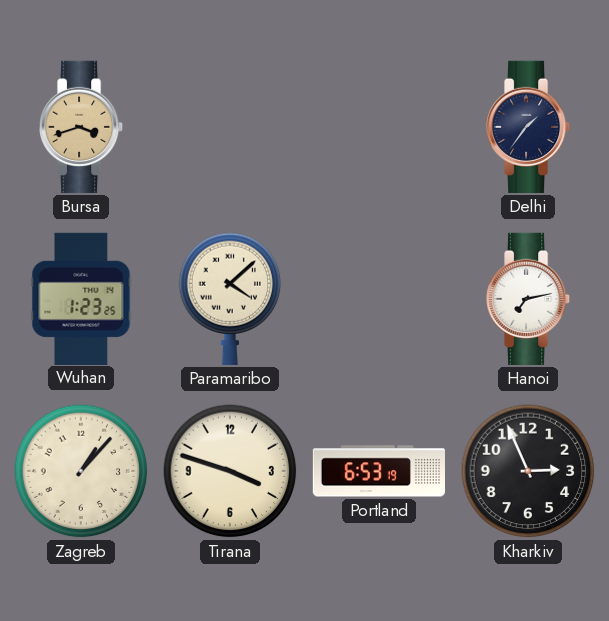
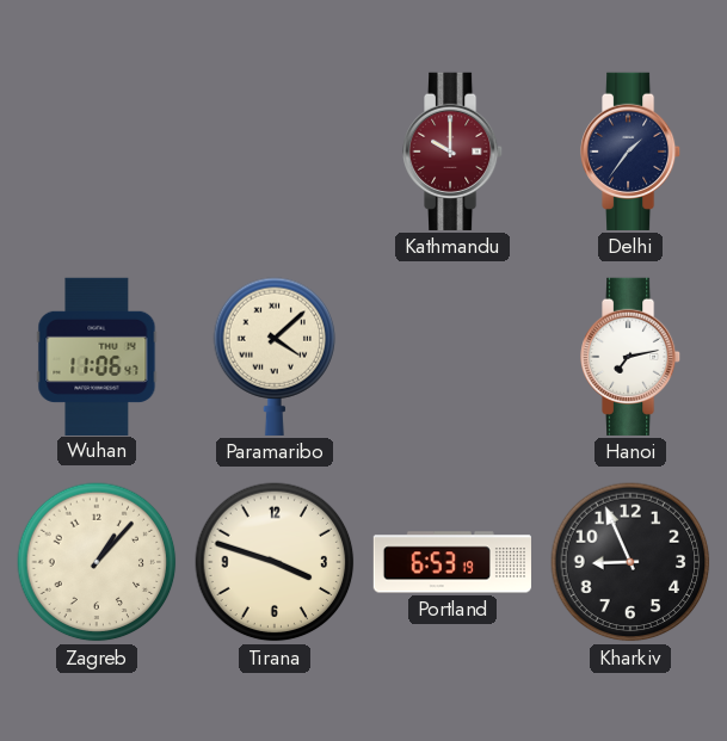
Bursa: 3:42 -> none
Kathmandu: none -> 10:00
Wuhan: 1:23 -> 11:06
Kharkiv: 2:56 -> 8:56
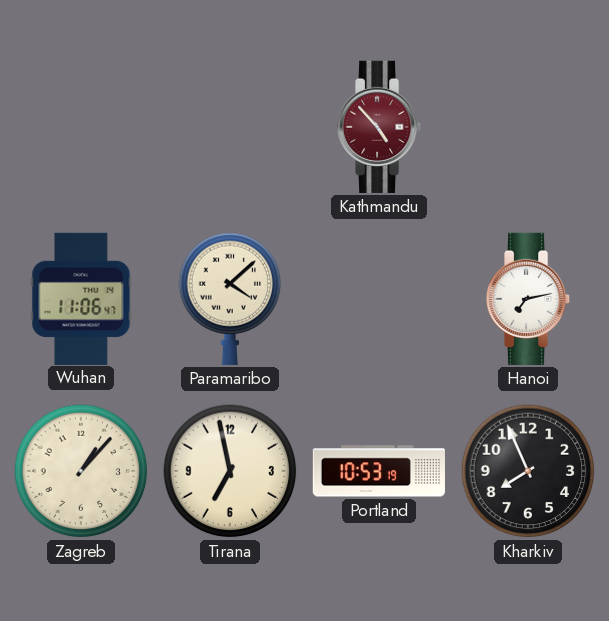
Kathmandu: 10:00 -> 4:53
Delhi: 1:36 -> none
Tirana: 3:48 -> 6:58
Portland: 6:53 -> 10:53
Kharkiv: 8:56 -> 7:56
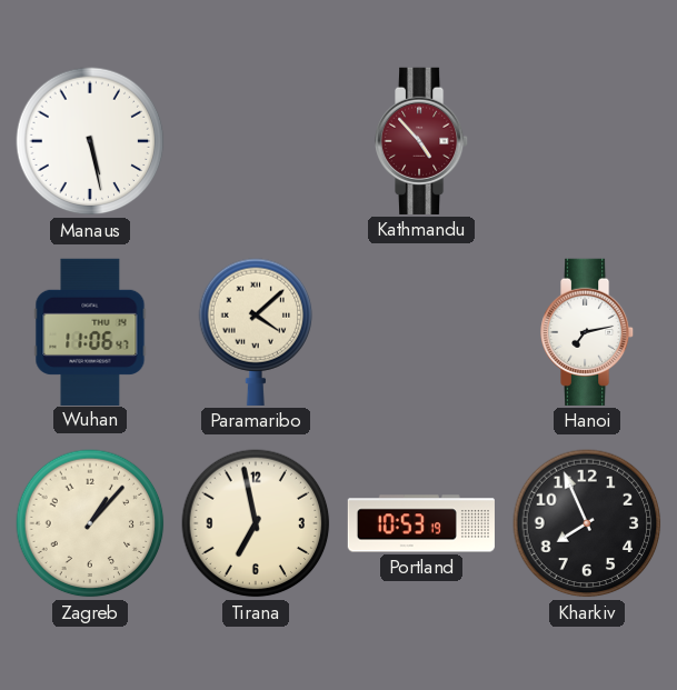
Manaus: none -> 5:28
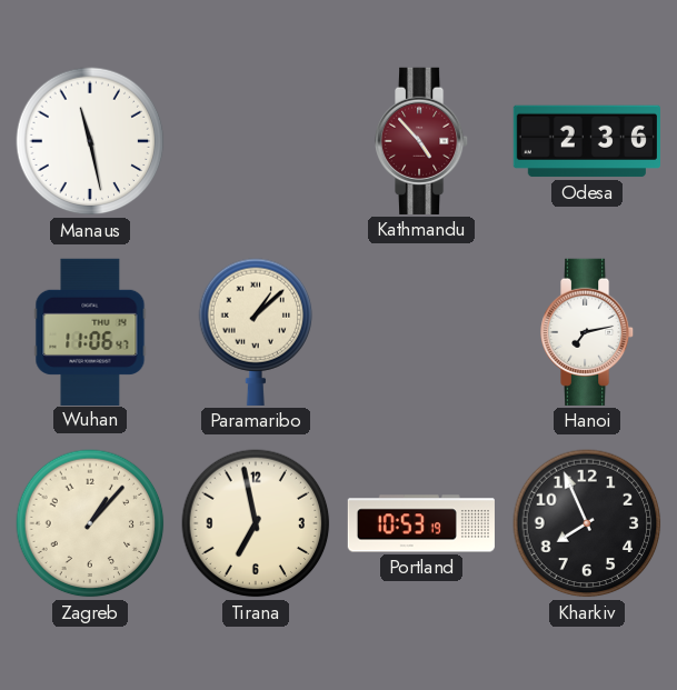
Manaus: 5:28 -> 11:28
Odesa: none -> 2:36
Paramaribo: 4:08 -> 1:08
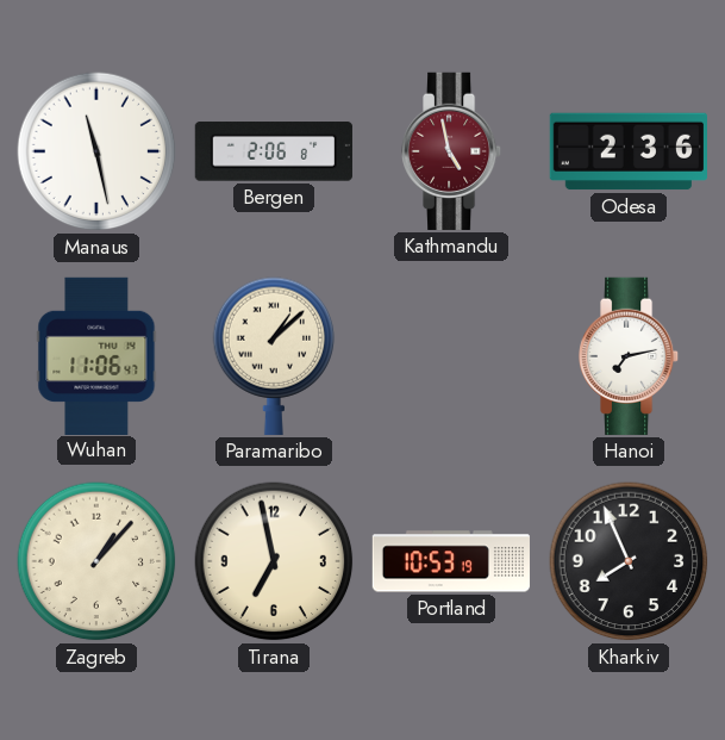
Bergen: none -> 2:06
Kathmandu: 4:53 -> 4:58
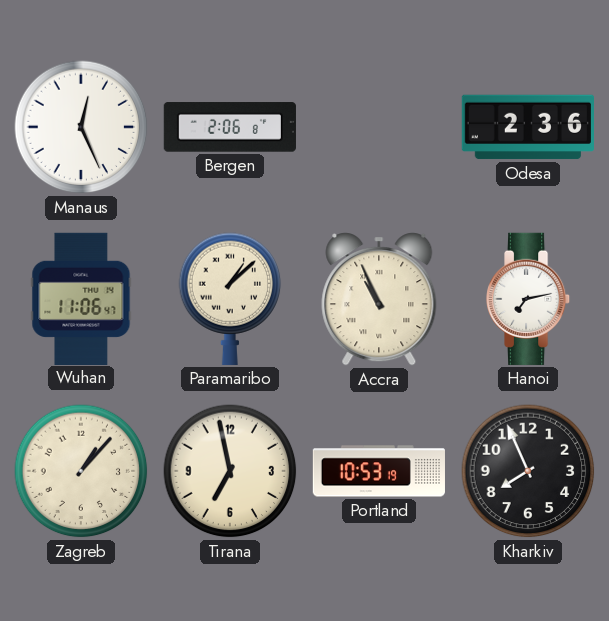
Manaus: 11:28 -> 12:26
Kathmandu: 4:58 -> none
Accra: none -> 10:56
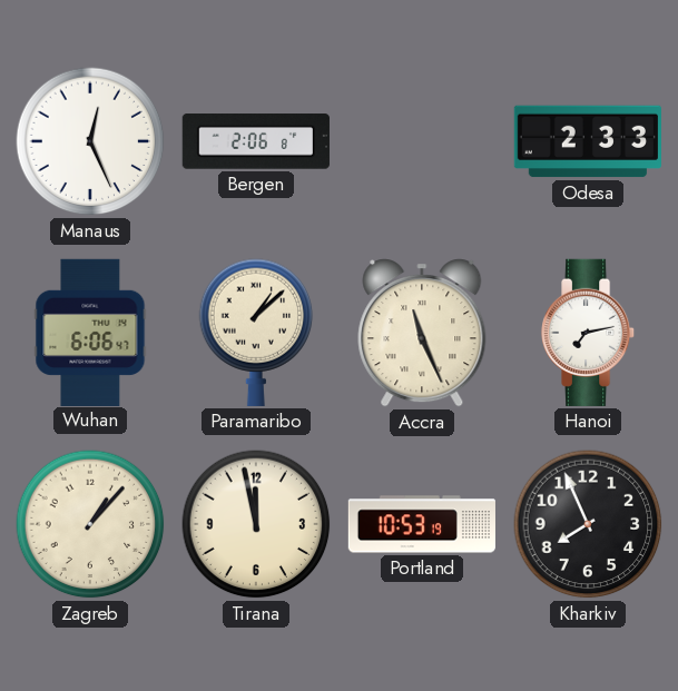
Odesa: 2:36 -> 2:33
Wuhan: 11:06 -> 6:06
Accra: 10:56 -> 11:26
Tirana: 6:58 -> 11:58
